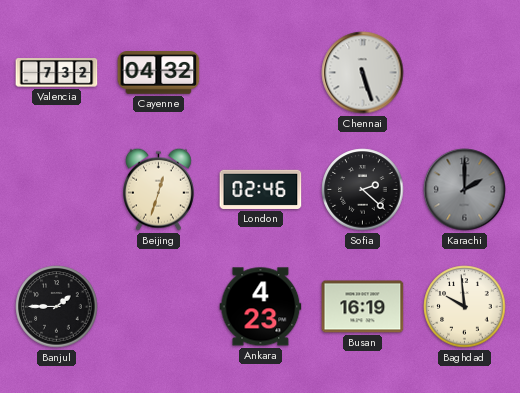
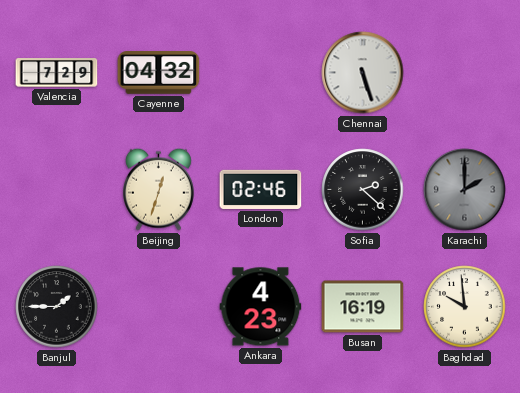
Valencia: 7:32 -> 7:29
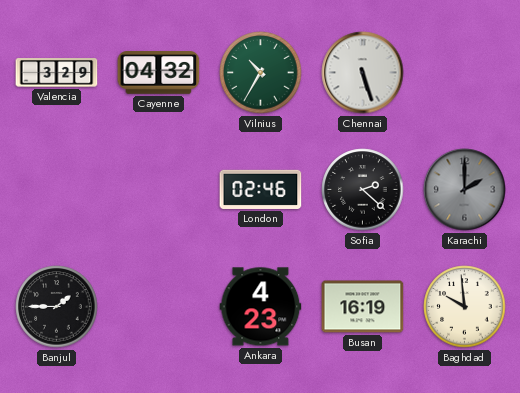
Valencia: 7:29 -> 3:29
Vilnius: none -> 10:35
Beijing: 12:33 -> none
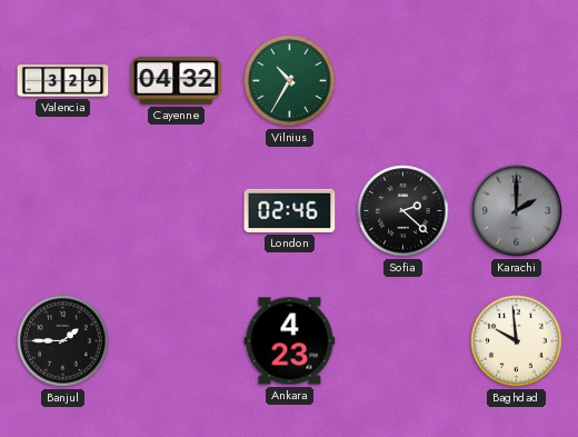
Chennai: 5:27 -> none
Busan: 16:19 -> none
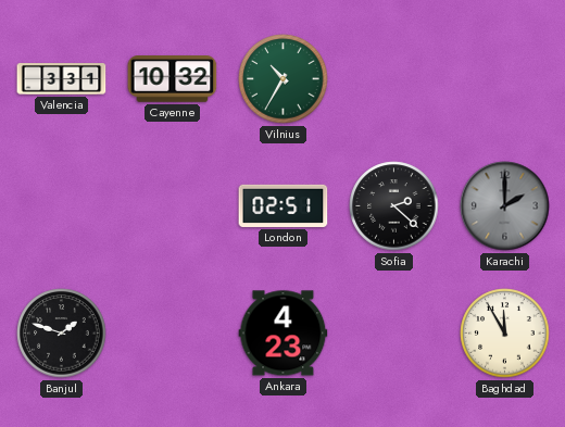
Valencia: 3:29 -> 3:31
Cayenne: 04:32 -> 10:32
London: 02:46 -> 02:51
Banjul: 1:45 -> 1:48
Baghdad: 9:59 -> 11:55
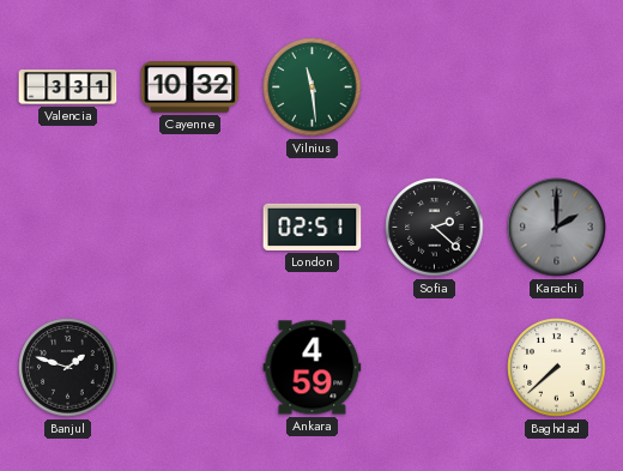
Vilnius: 10:35 -> 11:29
Ankara: 4:23 -> 4:59
Baghdad: 11:55 -> 7:38
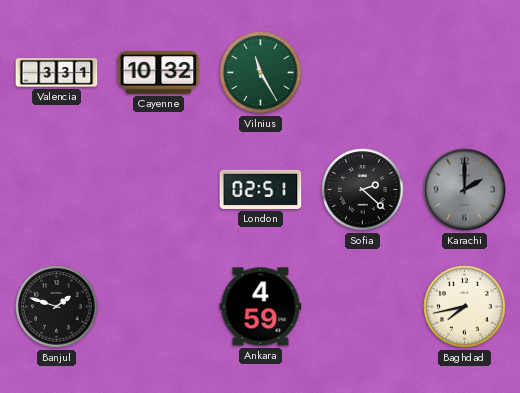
Vilnius: 11:29 -> 11:25
Baghdad: 7:38 -> 7:43
